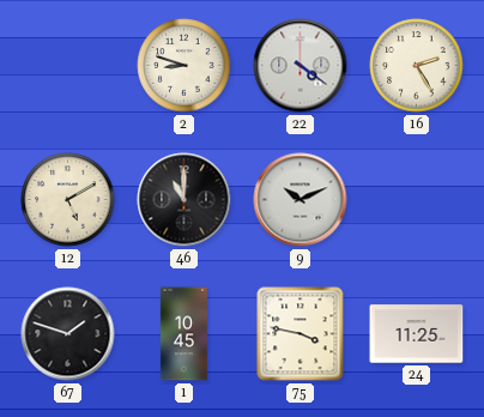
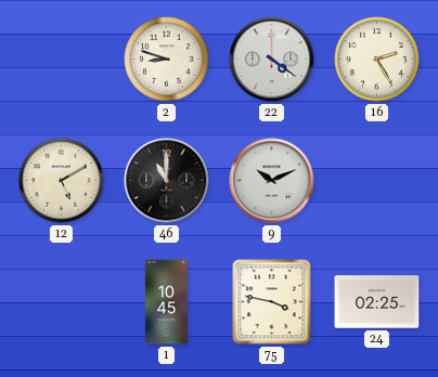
67: 1:48 -> none
24: 11:25 -> 02:25
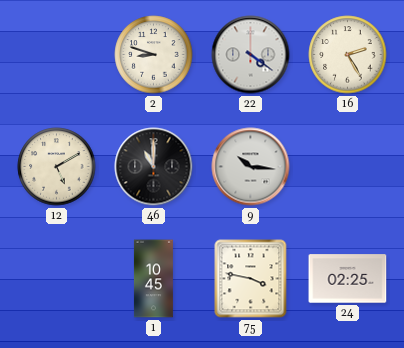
9: 10:11 -> 10:16
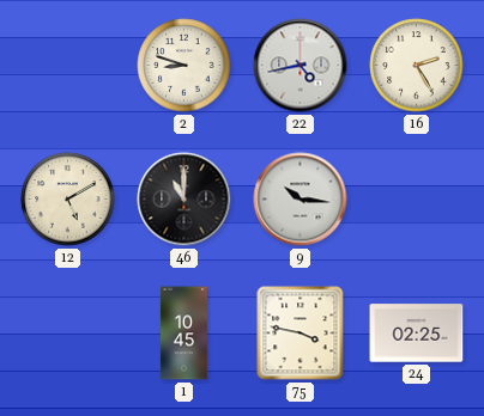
22: 4:21 -> 4:43
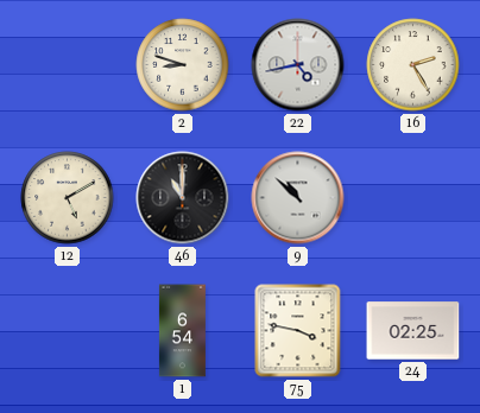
9: 10:16 -> 10:52
1: 10:45 -> 6:54
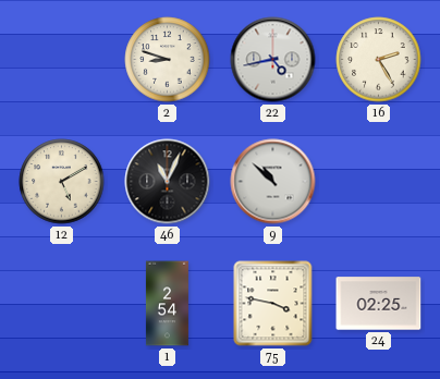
46: 11:00 -> 11:04
1: 6:54 -> 2:54
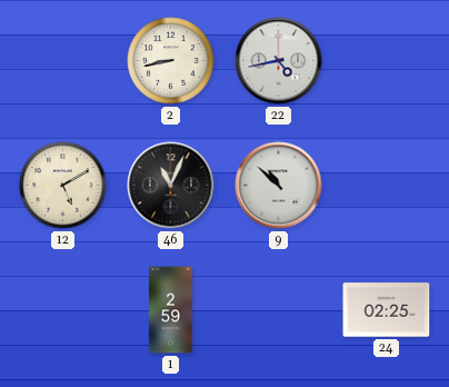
2: 8:48 -> 8:43
16: 2:25 -> none
1: 2:54 -> 2:59
75: 3:47 -> none
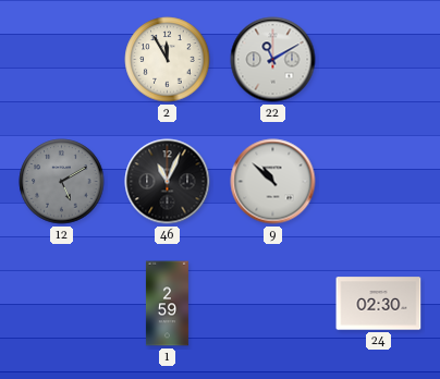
2: 8:43 -> 11:55
22: 4:43 -> 11:10
12 dial: cream -> grey
24: 02:25 -> 02:30
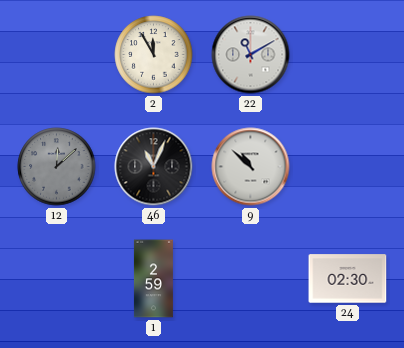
12: 5:10 -> 12:08
